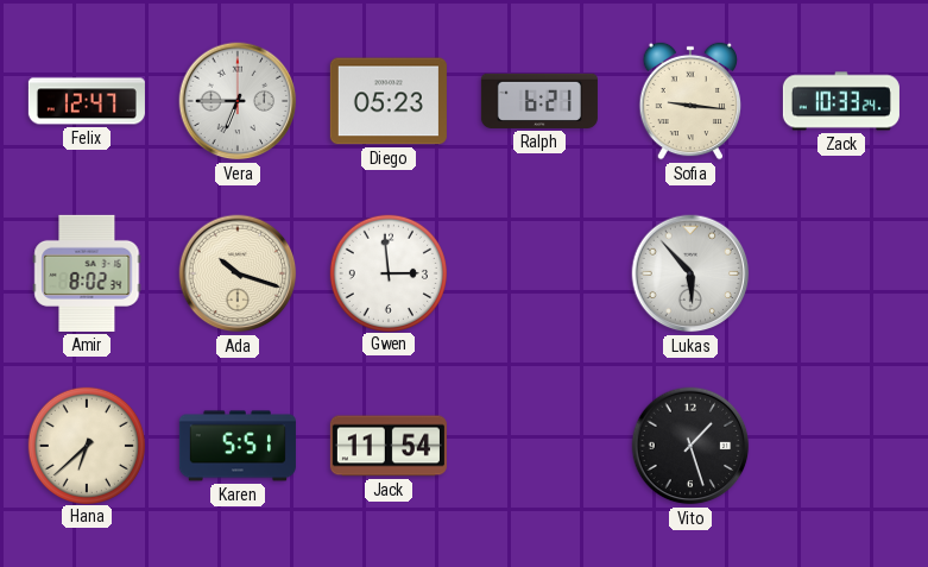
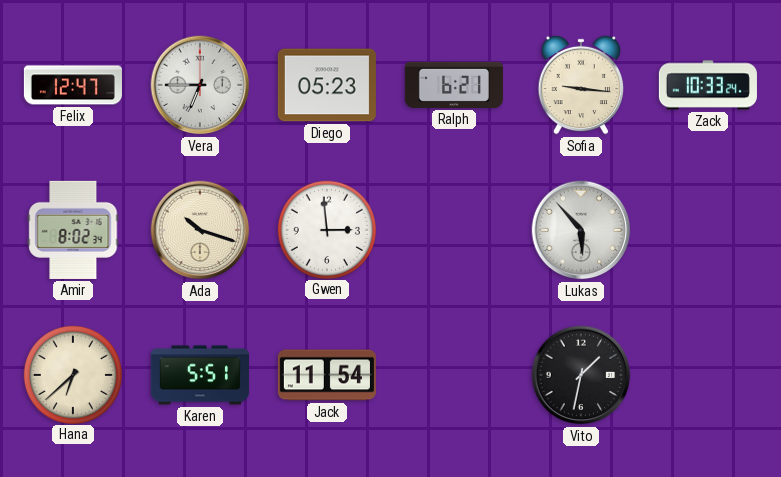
Vito: 1:27 -> 1:32
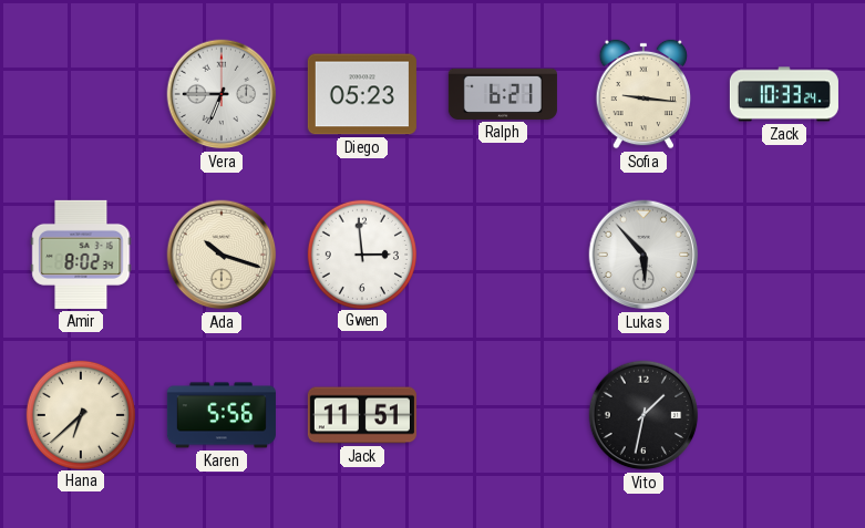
Felix: 12:47 -> none
Karen: 5:51 -> 5:56
Jack: 11:54 -> 11:51
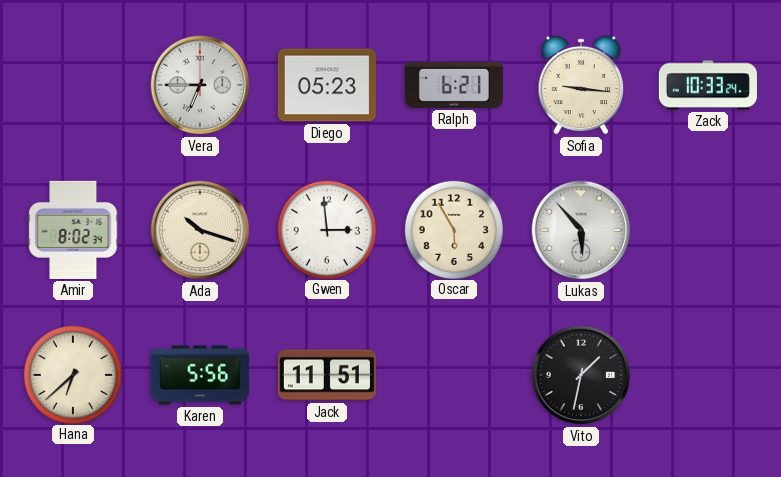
Oscar: none -> 5:55
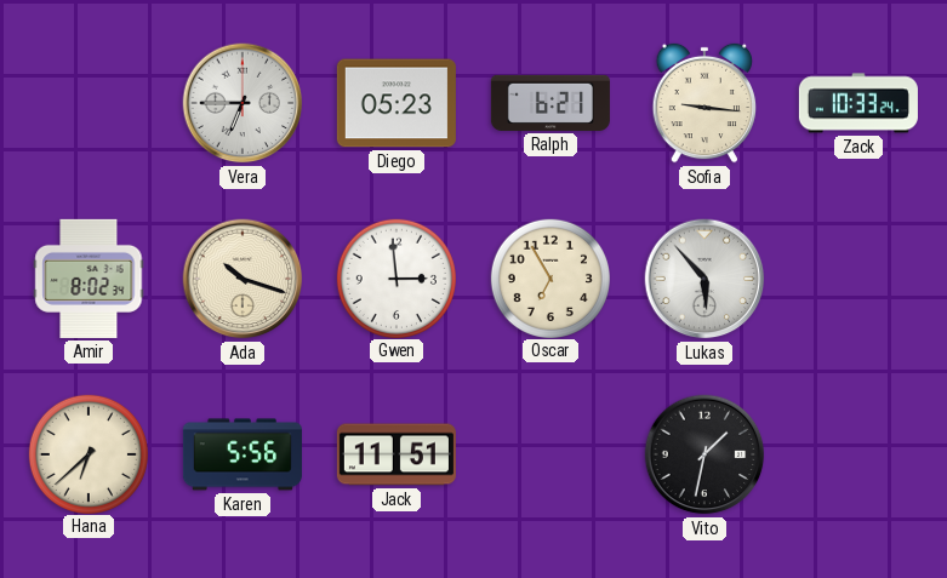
Oscar: 5:55 -> 6:55
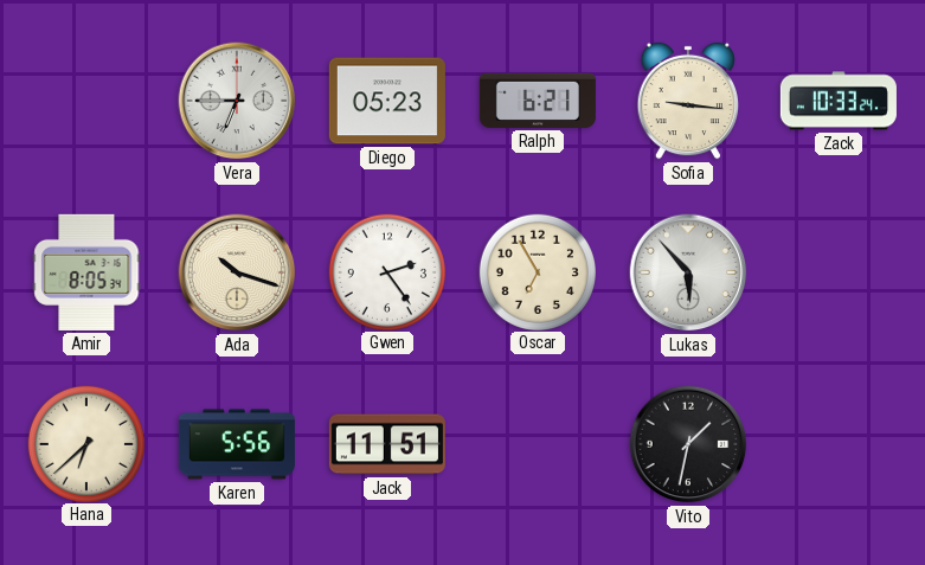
Amir: 8:02 -> 8:05
Gwen: 2:59 -> 2:24
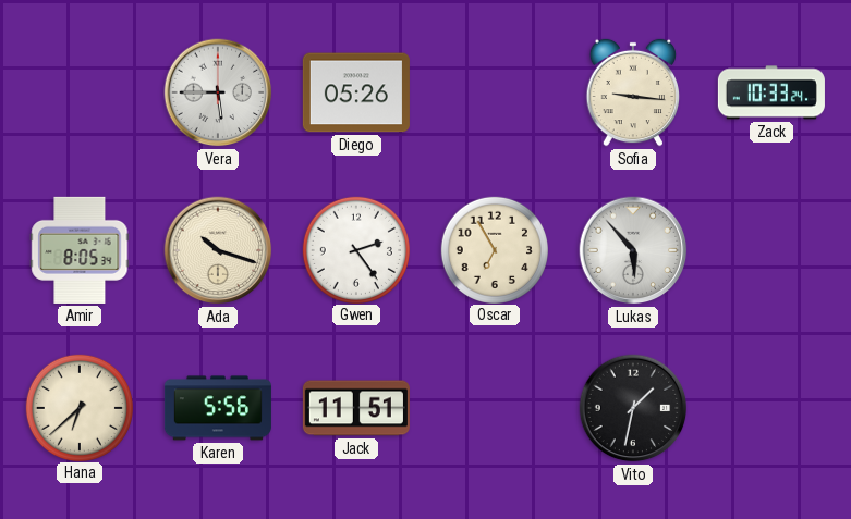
Vera: 6:45 -> 5:45
Diego: 05:23 -> 05:26
Ralph: 6:21 -> none
